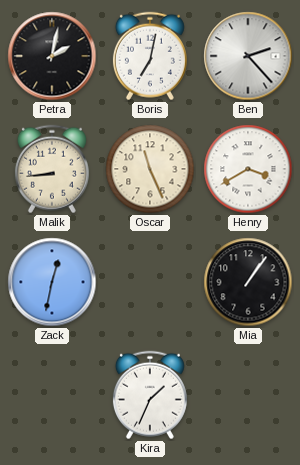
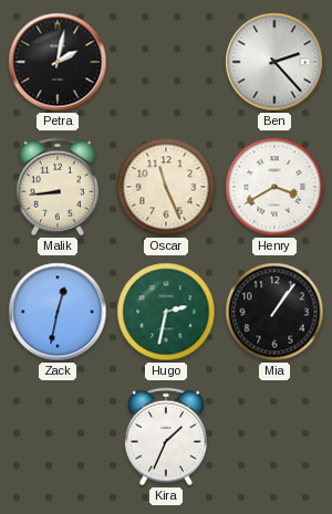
Boris: 7:02 -> none
Hugo: none -> 2:32
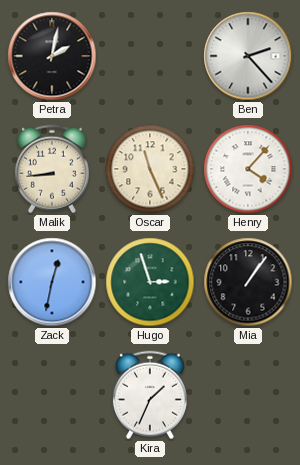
Henry: 3:40 -> 4:07
Hugo: 2:32 -> 2:57
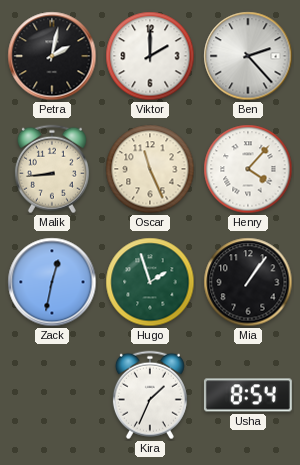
Viktor: none -> 2:00
Hugo: 2:57 -> 1:57
Usha: none -> 8:54
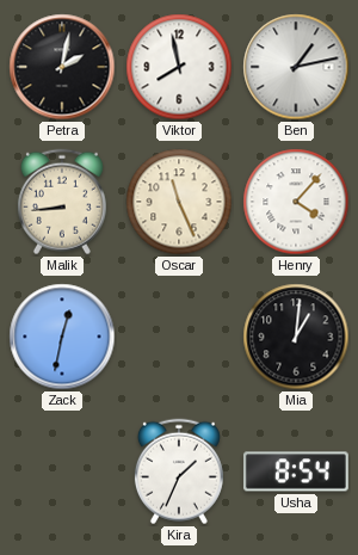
Viktor: 2:00 -> 7:58
Ben: 2:23 -> 1:13
Hugo: 1:57 -> none
Mia: 1:06 -> 1:01
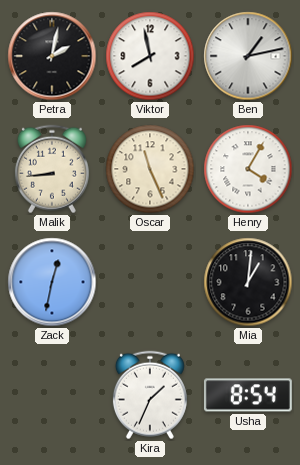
Henry: 4:07 -> 4:05
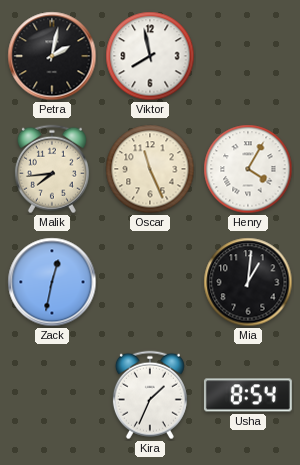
Ben: 1:13 -> none
Malik: 8:44 -> 7:44
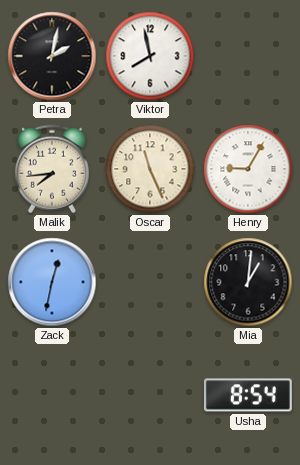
Henry: 4:05 -> 9:05
Kira: 1:34 -> none
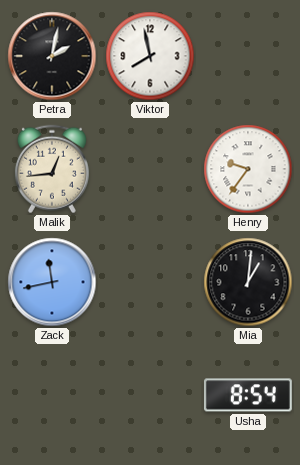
Malik: 7:44 -> 12:44
Oscar: 11:26 -> none
Henry: 9:05 -> 9:36
Zack: 12:32 -> 11:43
